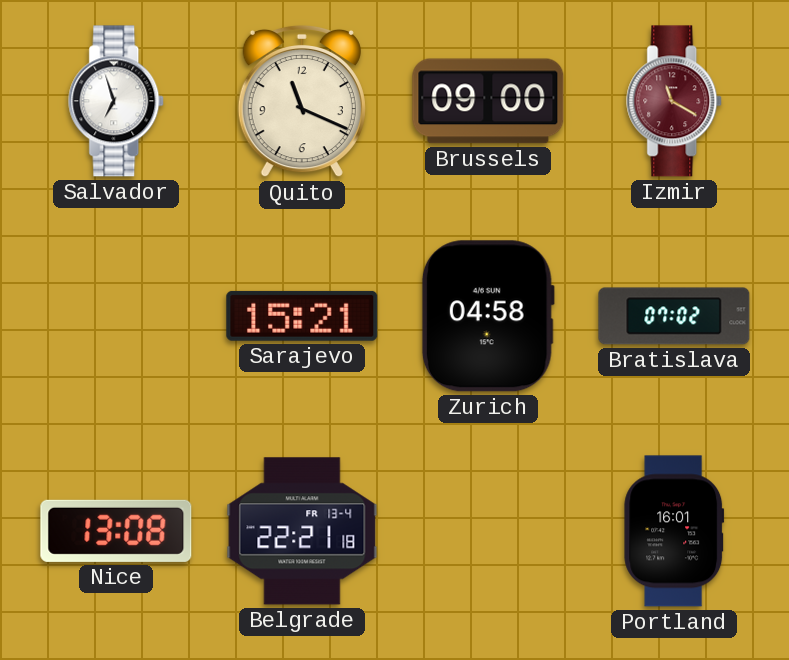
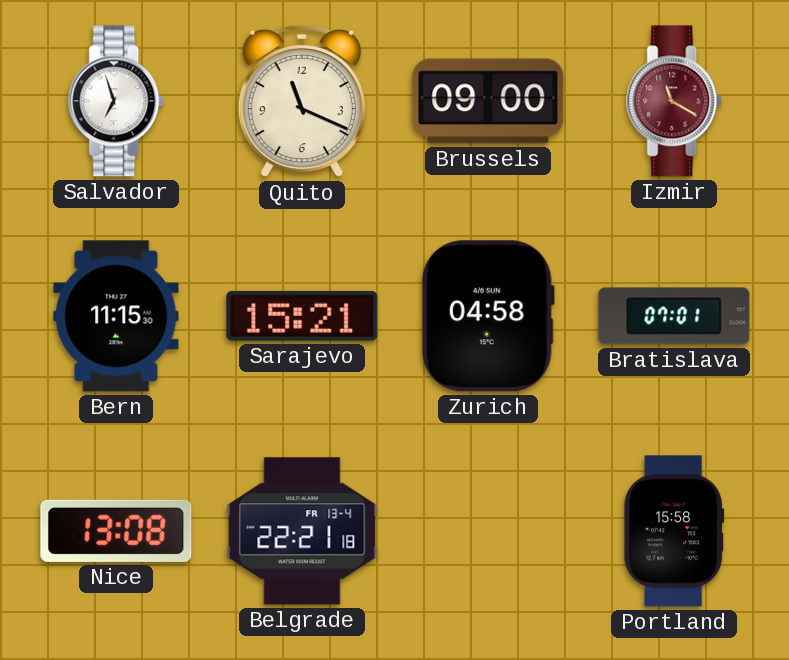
Bern: none -> 11:15
Bratislava: 07:02 -> 07:01
Portland: 16:01 -> 15:58
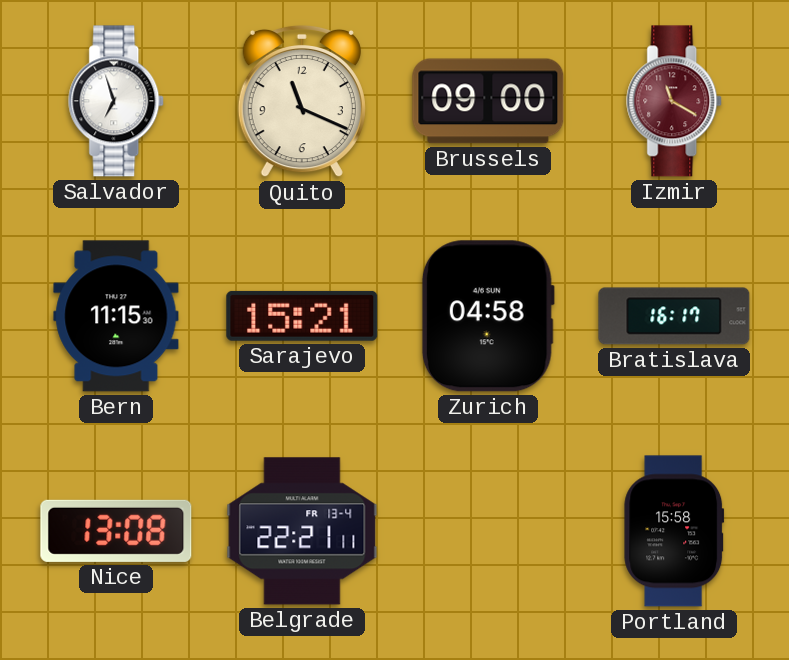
Bratislava: 07:01 -> 16:17
Belgrade: 22:21:18 -> 22:21:11
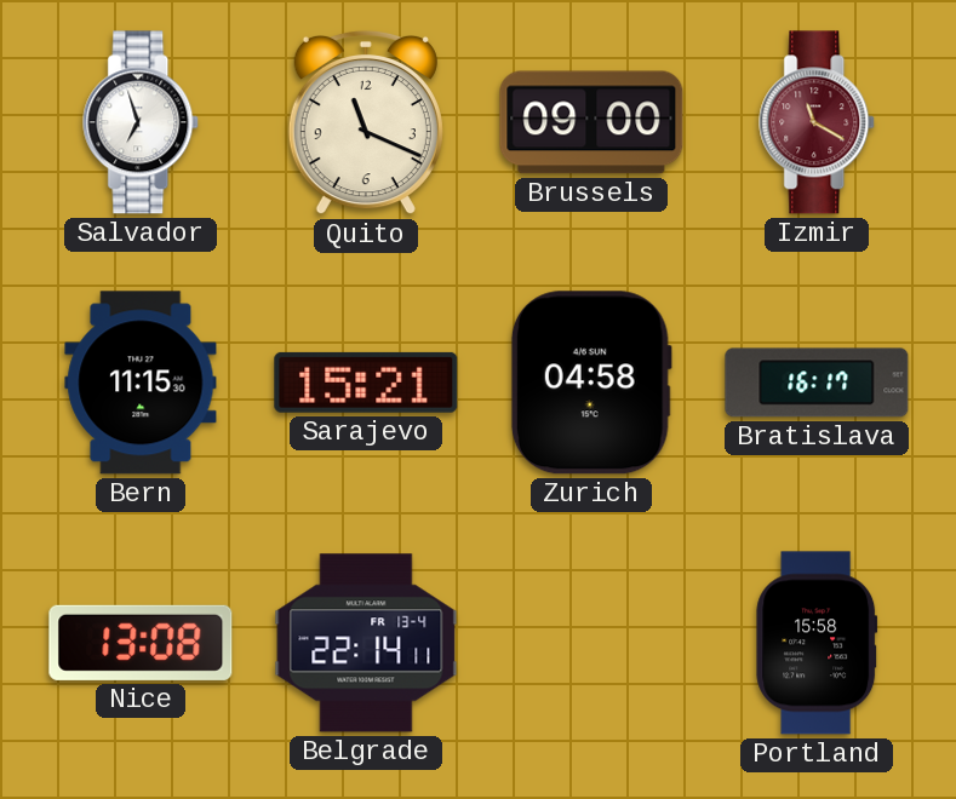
Belgrade: 22:21 -> 22:14
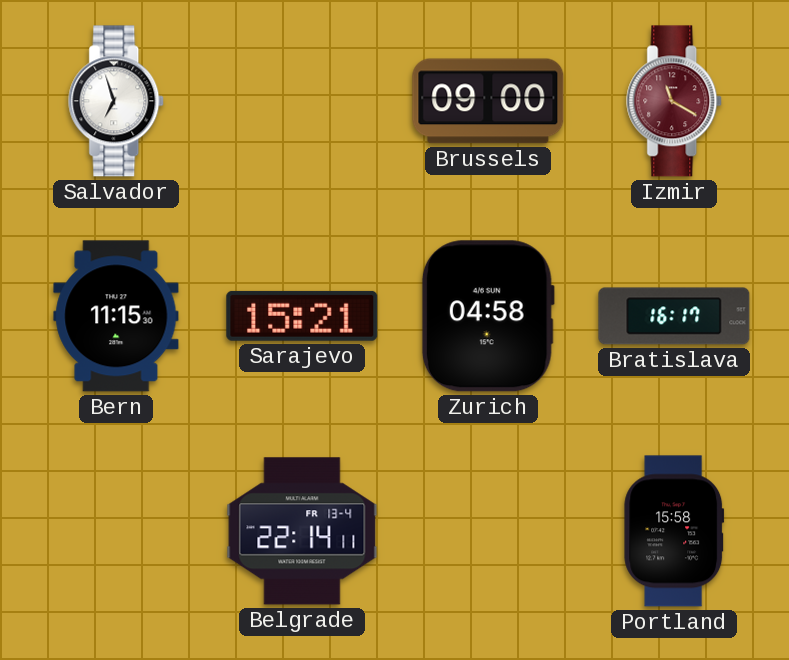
Quito: 11:19 -> none
Nice: 13:08 -> none
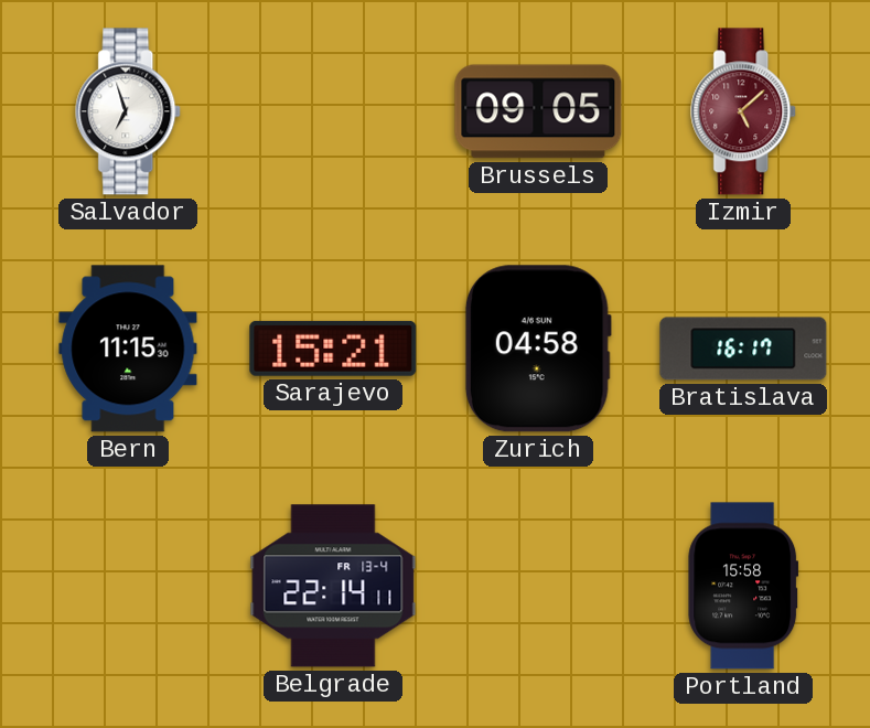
Brussels: 09:00 -> 09:05
Izmir: 11:20 -> 5:08
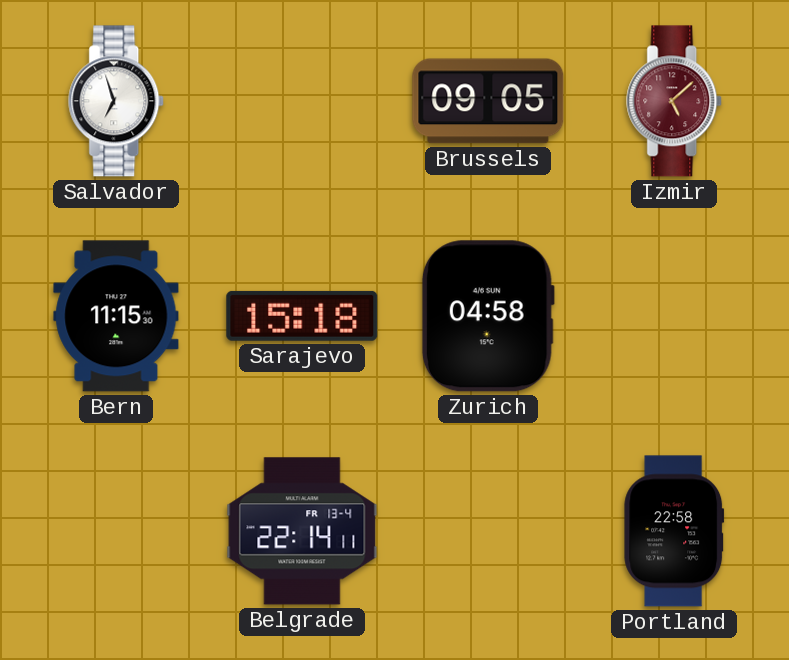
Sarajevo: 15:21 -> 15:18
Bratislava: 16:17 -> none
Portland: 15:58 -> 22:58
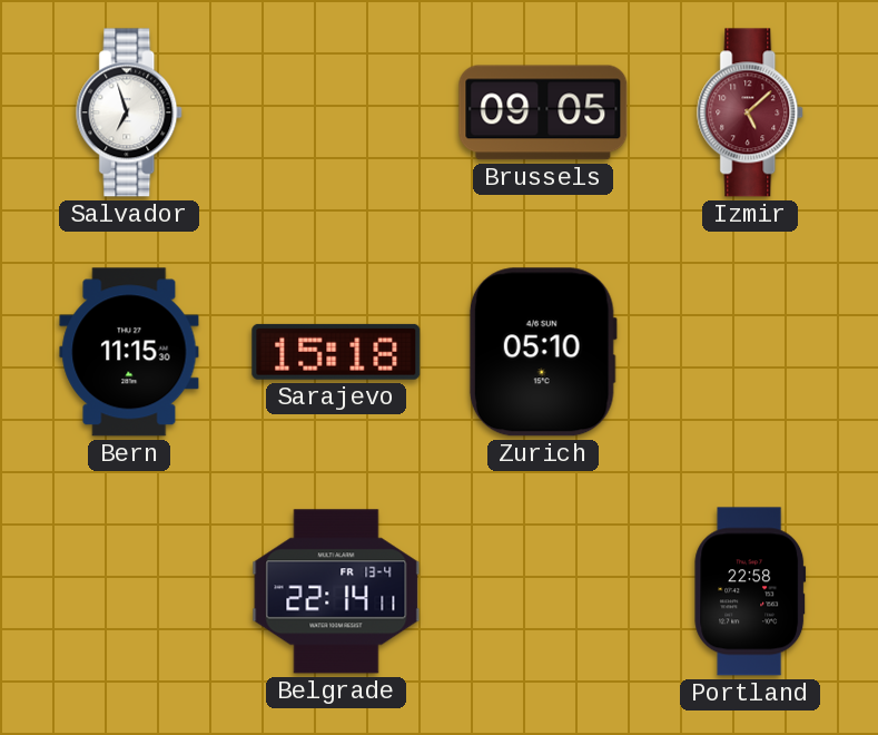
Zurich: 04:58 -> 05:10
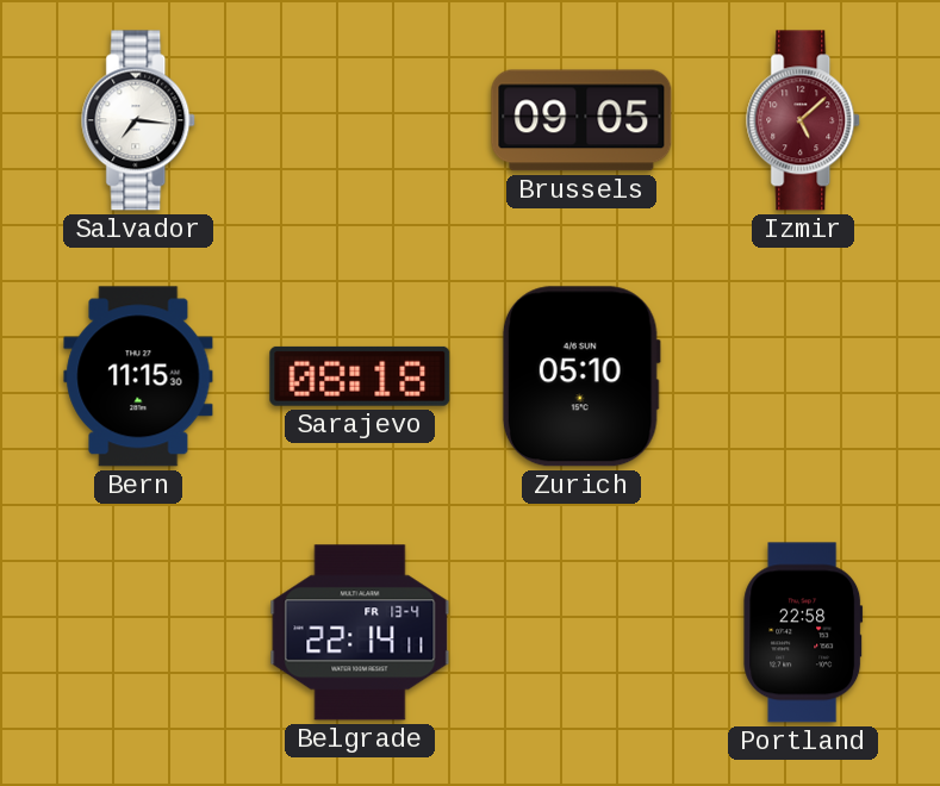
Salvador: 6:57 -> 7:16
Sarajevo: 15:18 -> 08:18
